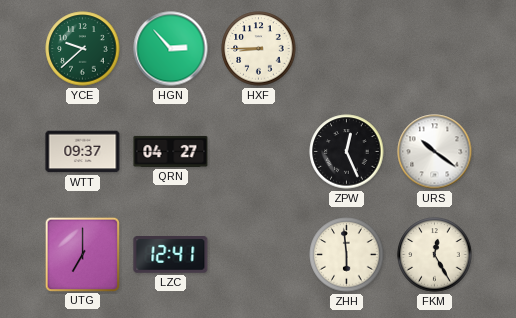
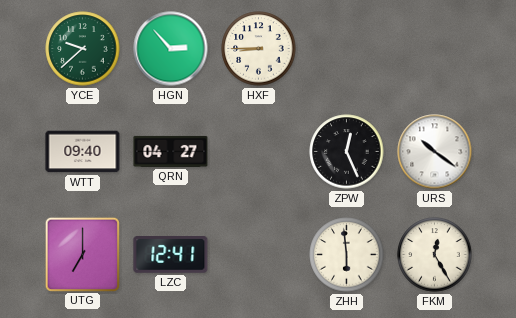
WTT: 09:37 -> 09:40
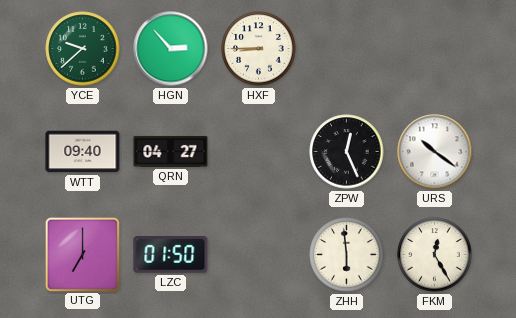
LZC: 12:41 -> 01:50
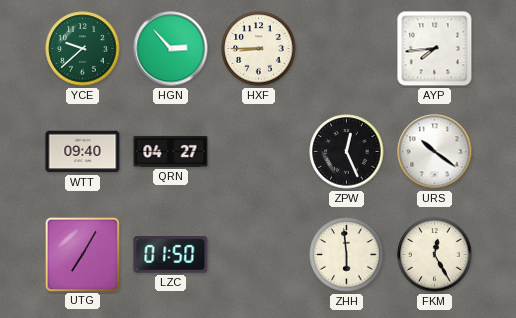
AYP: none -> 7:44
UTG: 7:00 -> 7:05
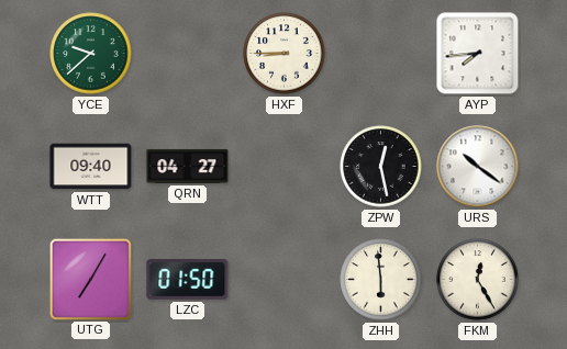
HGN: 2:53 -> none
ZPW: 12:26 -> 12:28
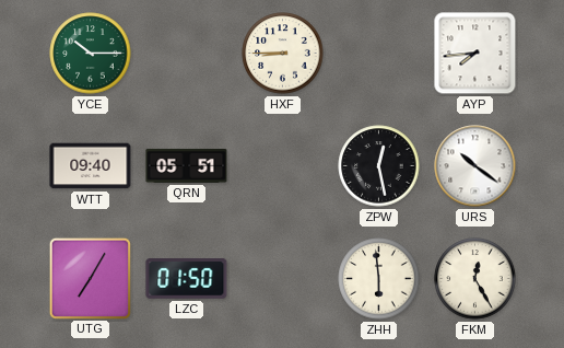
YCE: 9:38 -> 10:15
QRN: 04:27 -> 05:51
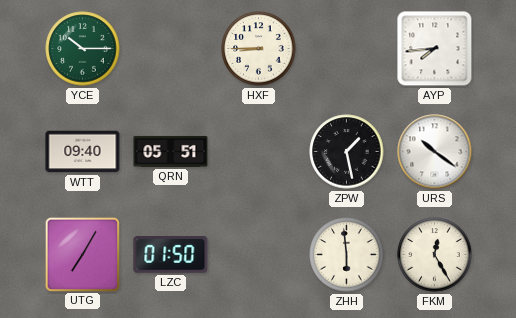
ZPW: 12:28 -> 1:28
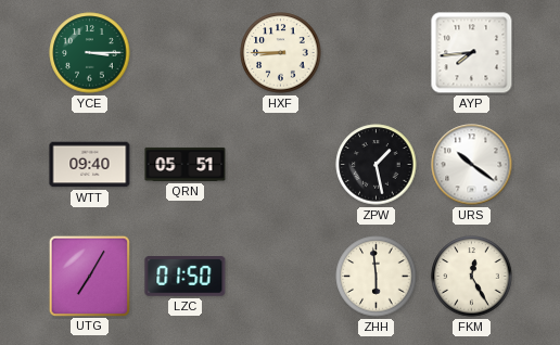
YCE: 10:15 -> 3:15
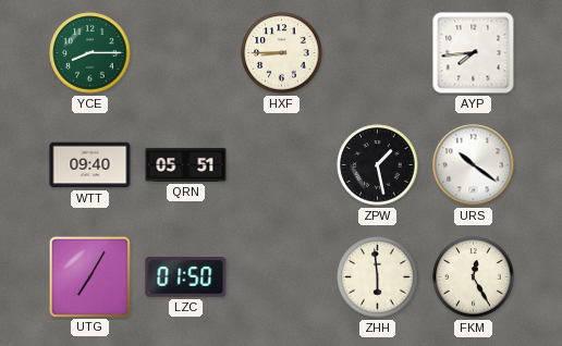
YCE: 3:15 -> 8:15
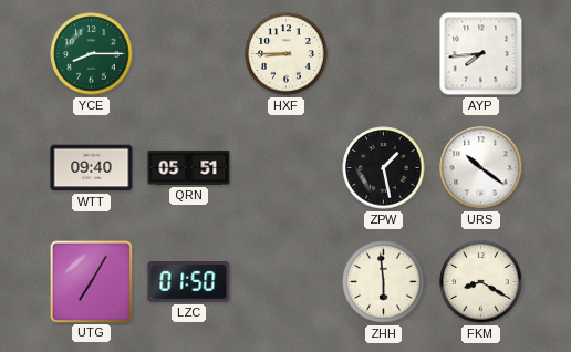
FKM: 12:25 -> 8:20
